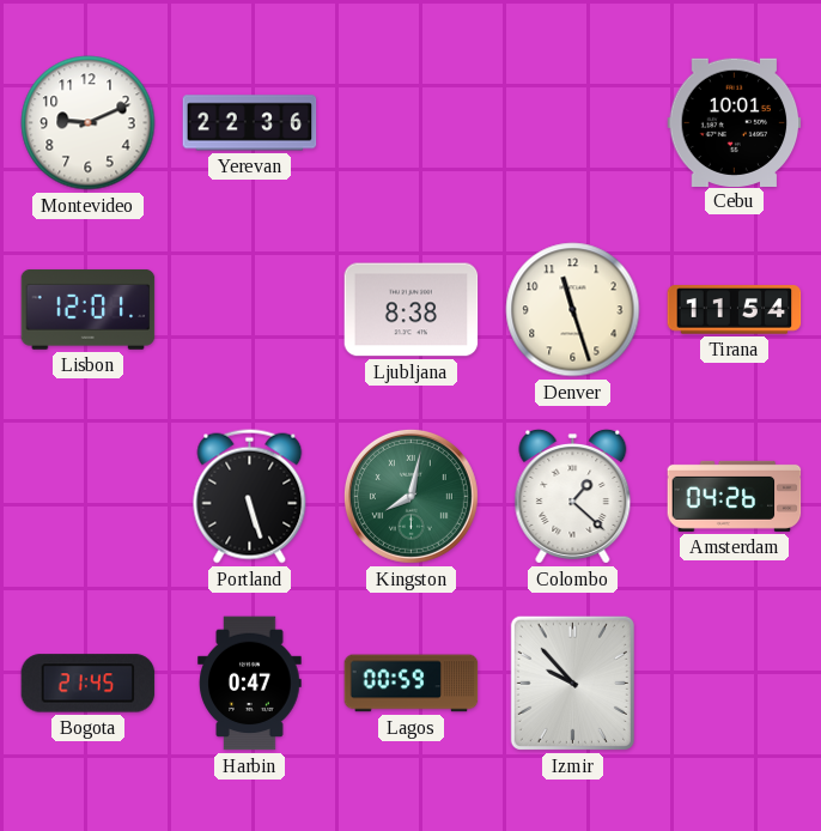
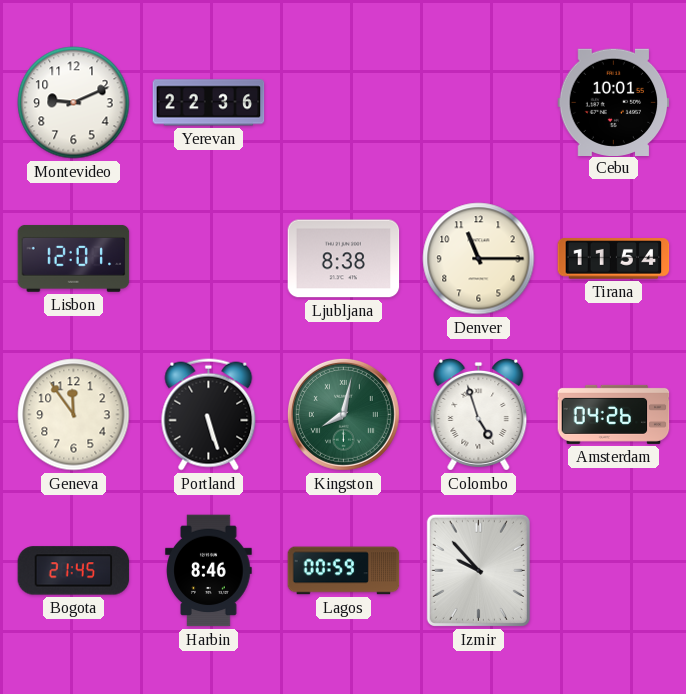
Denver: 11:27 -> 11:15
Geneva: none -> 11:54
Colombo: 1:22 -> 4:57
Harbin: 0:47 -> 8:46
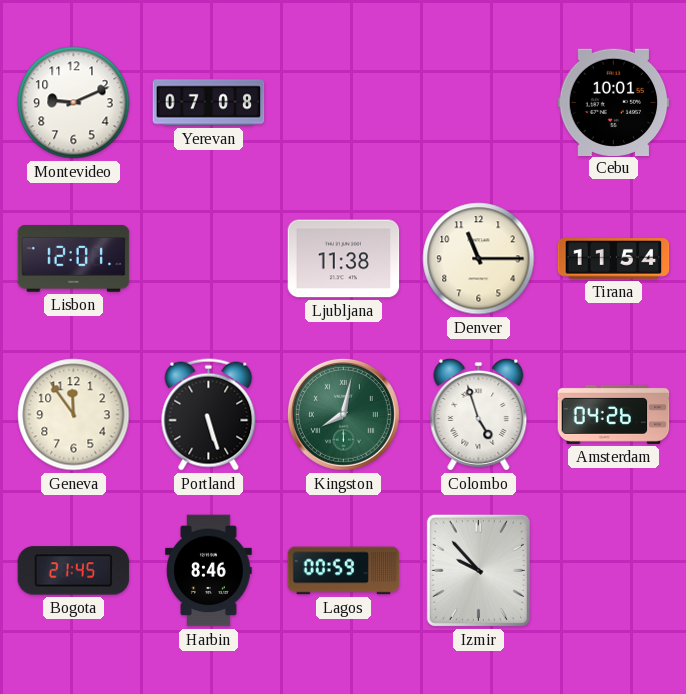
Yerevan: 22:36 -> 07:08
Ljubljana: 8:38 -> 11:38
